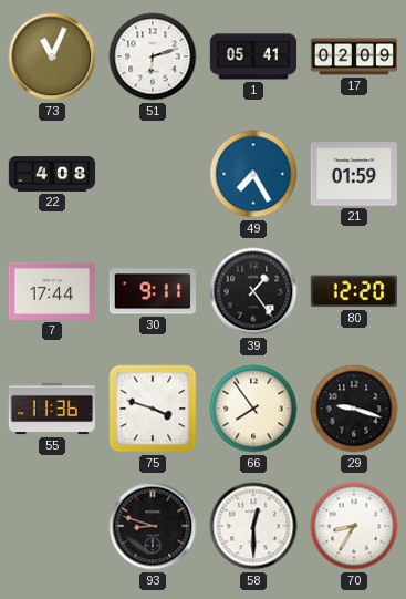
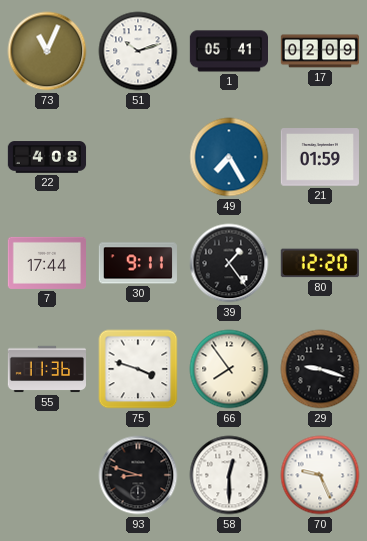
51: 6:12 -> 10:12
70: 8:35 -> 9:26
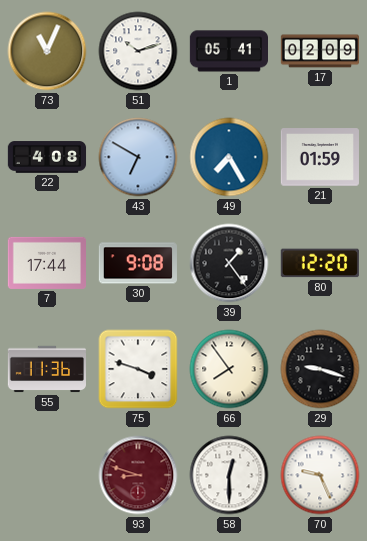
43: none -> 6:50
30: 9:11 -> 9:08
93 dial: black -> burgundy
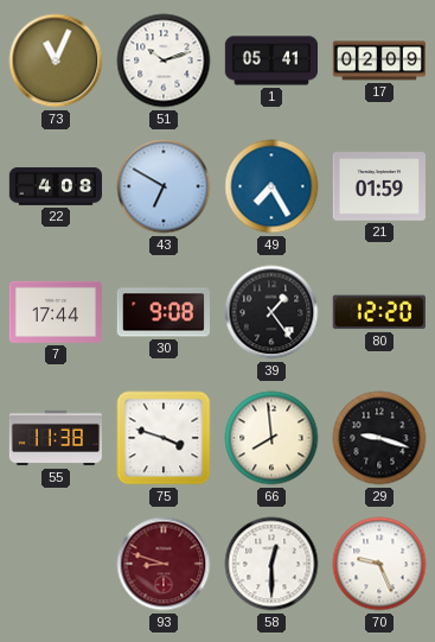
55: 11:36 -> 11:38
66: 7:54 -> 7:59
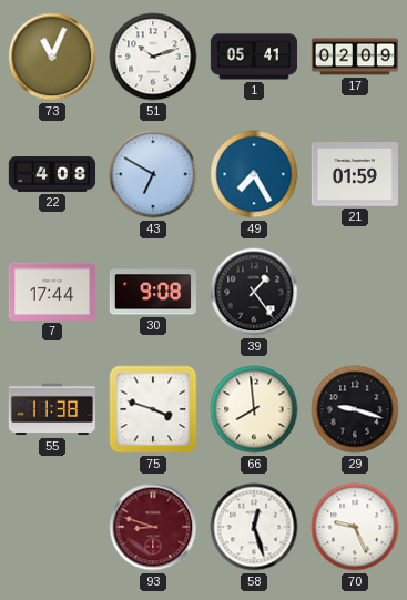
80: 12:20 -> none
58: 12:30 -> 12:27
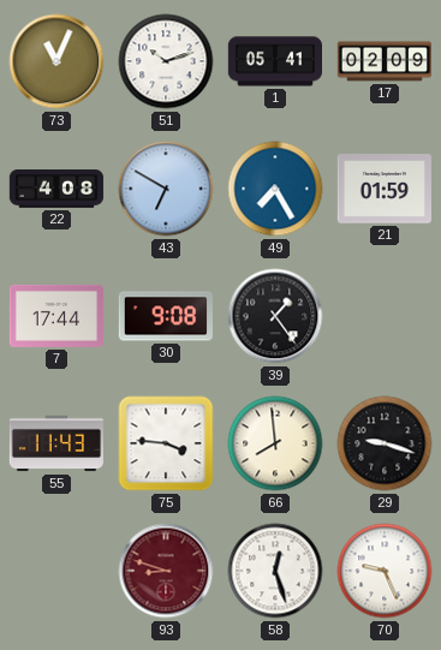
55: 11:38 -> 11:43
75: 3:48 -> 3:46
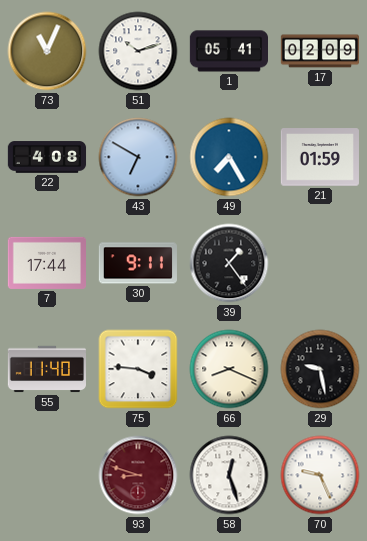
30: 9:08 -> 9:11
55: 11:43 -> 11:40
66: 7:59 -> 8:19
29: 9:18 -> 9:28
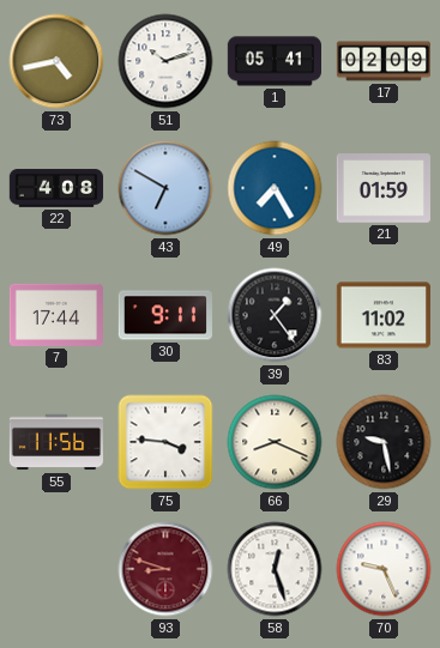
73: 11:04 -> 4:43
83: none -> 11:02
55: 11:40 -> 11:56
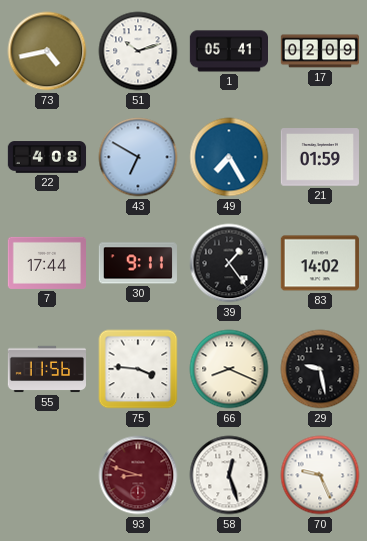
83: 11:02 -> 14:02
